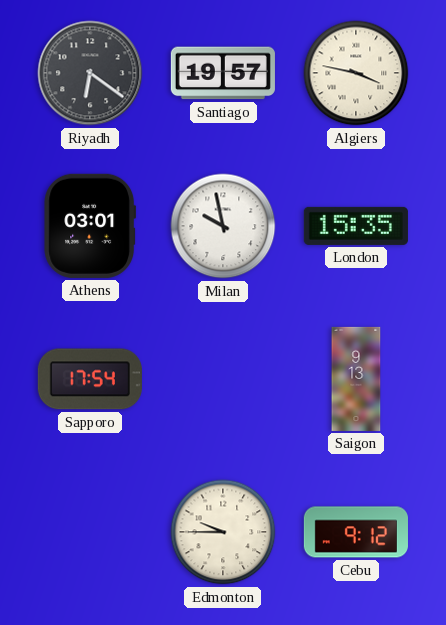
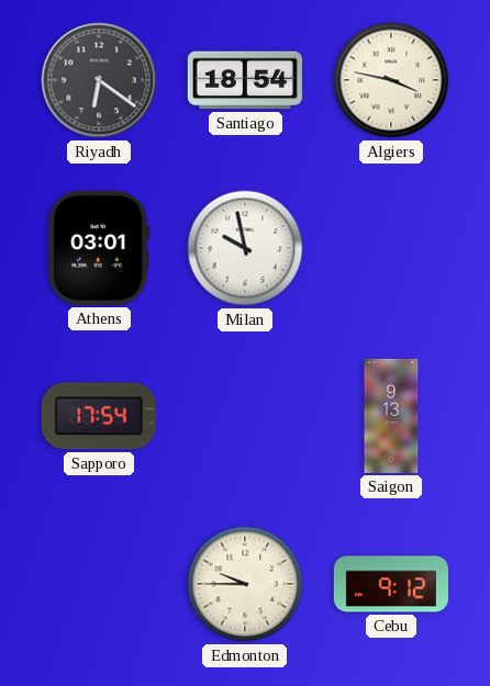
Santiago: 19:57 -> 18:54
London: 15:35 -> none
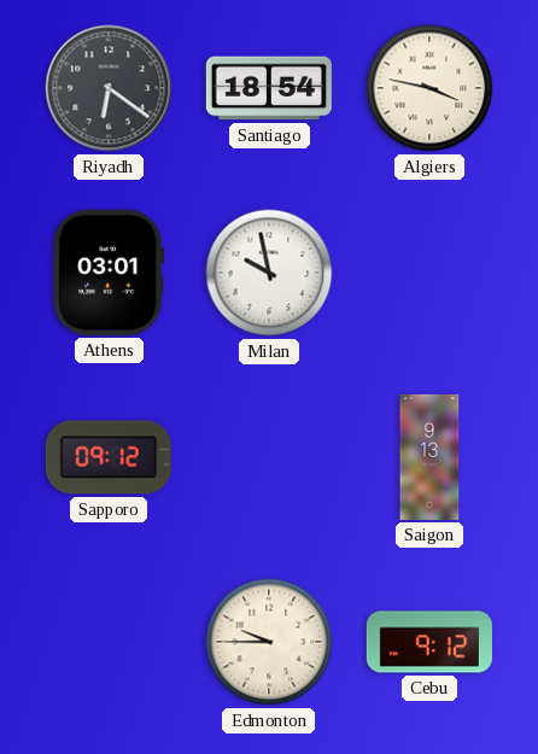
Sapporo: 17:54 -> 09:12
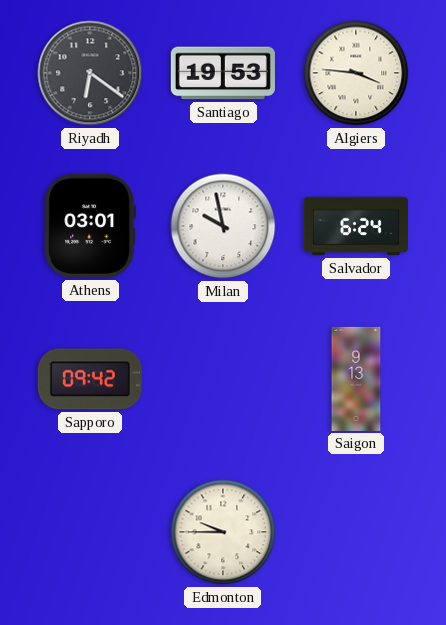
Santiago: 18:54 -> 19:53
Algiers: 3:47 -> 3:46
Salvador: none -> 6:24
Sapporo: 09:12 -> 09:42
Cebu: 9:12 -> none
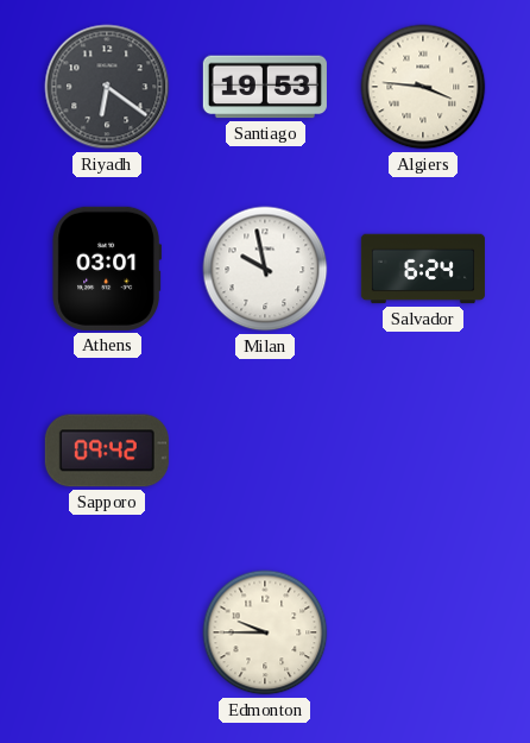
Saigon: 9:13 -> none
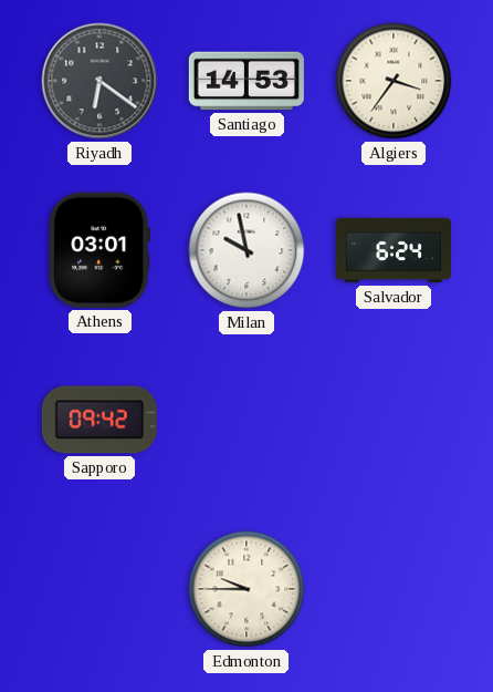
Santiago: 19:53 -> 14:53
Algiers: 3:46 -> 3:36
